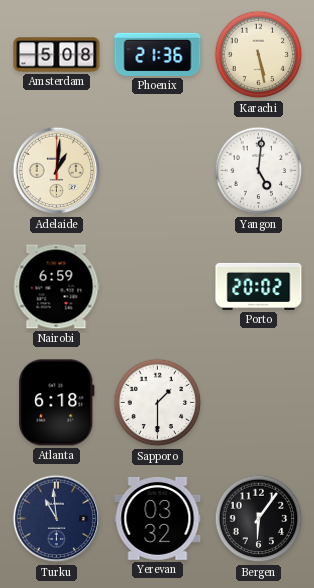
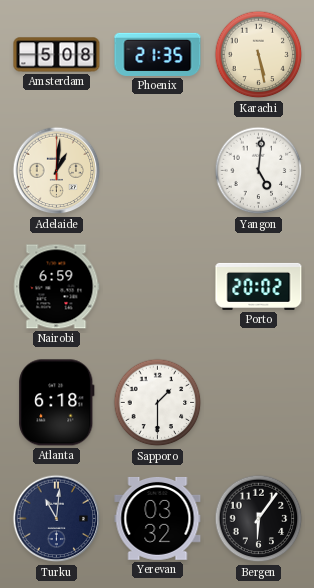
Phoenix: 21:36 -> 21:35
Turku: 10:59 -> 11:01
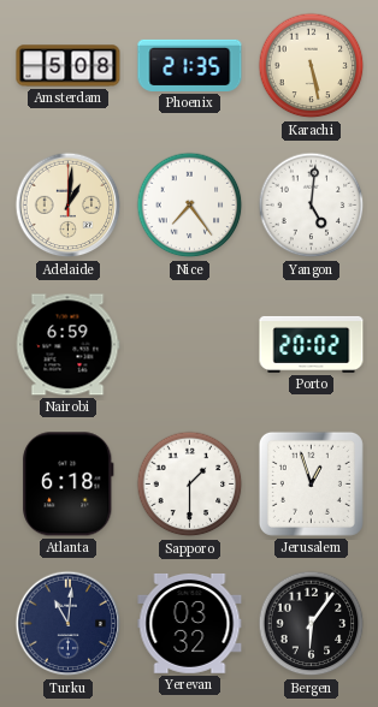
Nice: none -> 7:24
Jerusalem: none -> 12:57
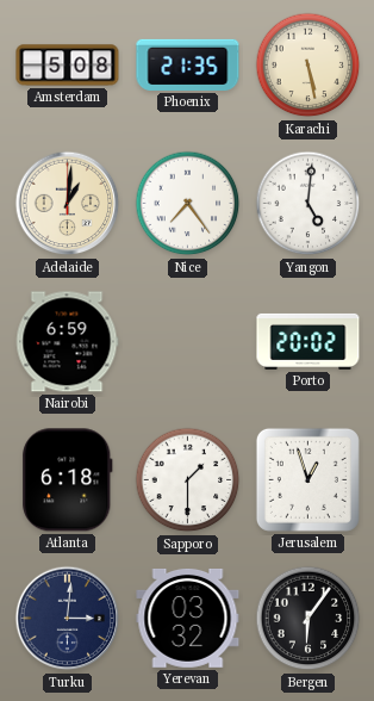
Turku: 11:01 -> 3:01
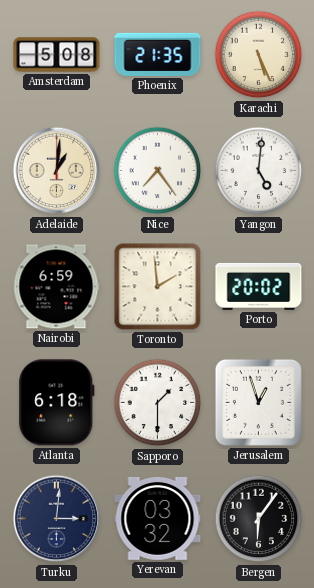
Karachi: 5:28 -> 5:26
Toronto: none -> 1:59
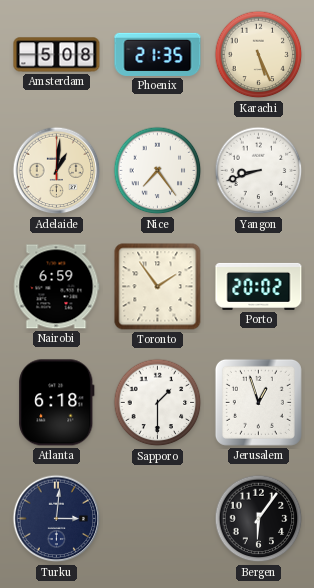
Yangon: 5:01 -> 8:42
Toronto: 1:59 -> 1:54
Yerevan: 03:32 -> none
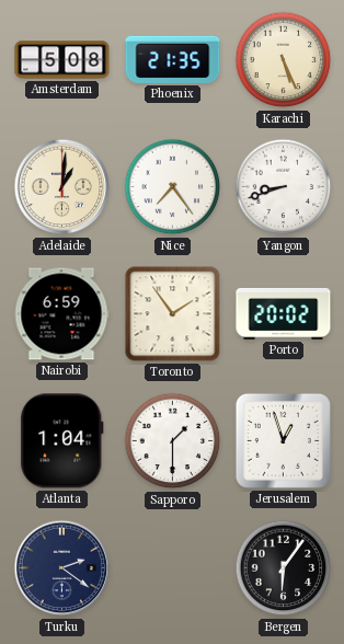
Atlanta: 6:18 -> 1:04
Turku: 3:01 -> 2:21
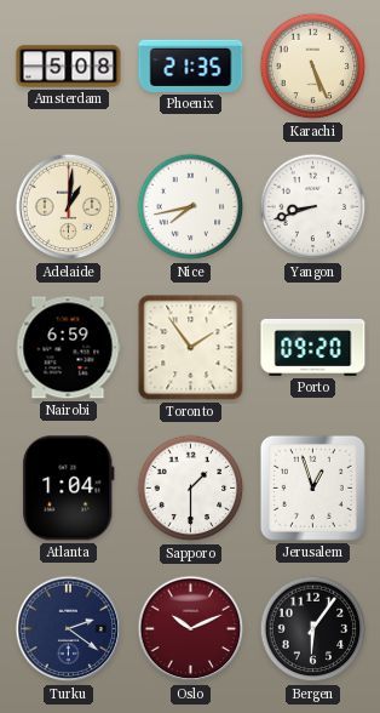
Nice: 7:24 -> 7:43
Porto: 20:02 -> 09:20
Oslo: none -> 10:11
